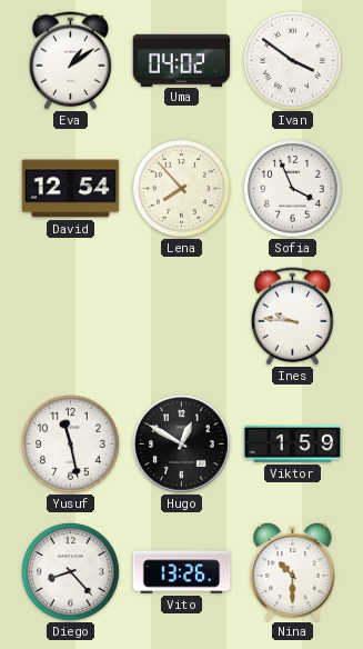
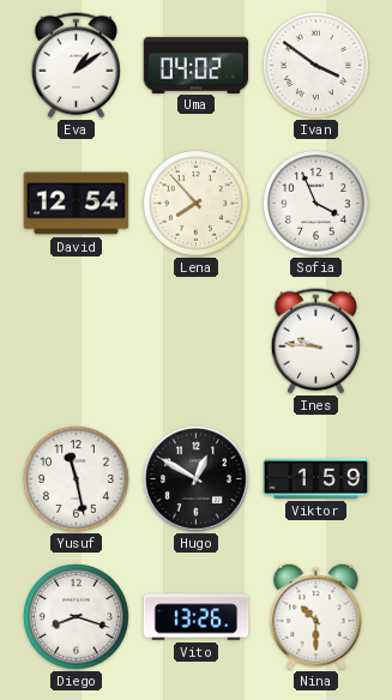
Diego: 8:23 -> 8:18
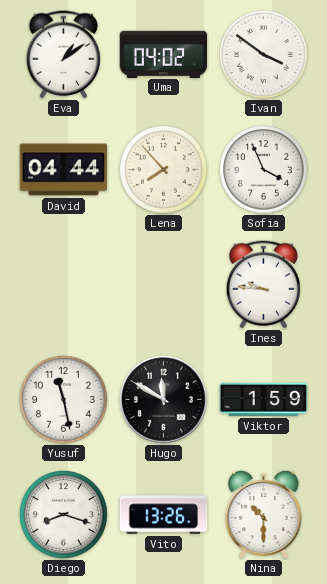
David: 12:54 -> 04:44
Hugo: 12:50 -> 11:50
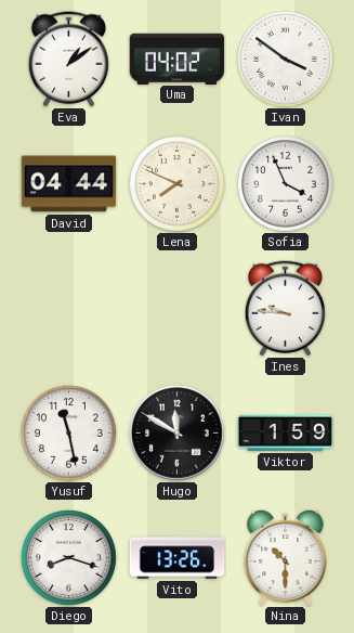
Lena: 7:53 -> 7:49
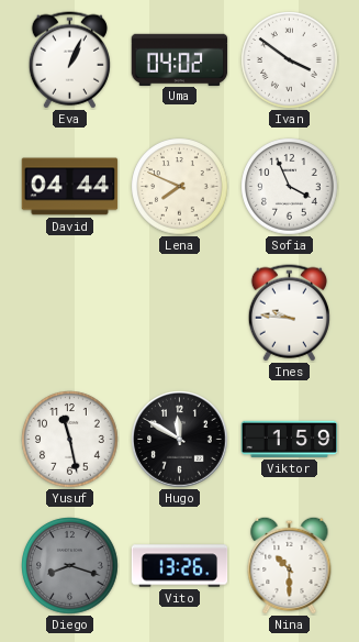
Eva: 1:09 -> 1:04
Diego dial: white -> grey
